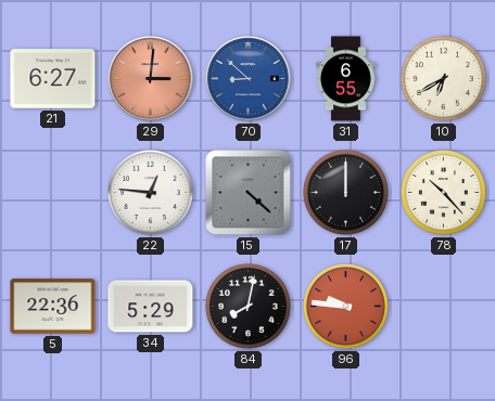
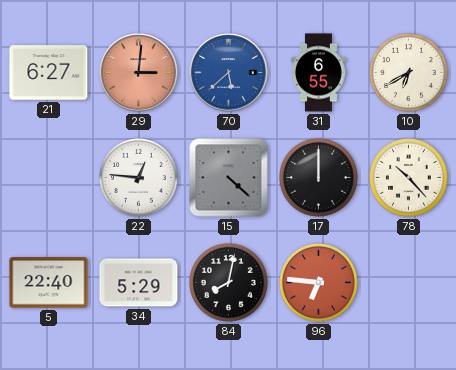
70: 8:52 -> 5:38
5: 22:36 -> 22:40
96: 9:46 -> 6:46
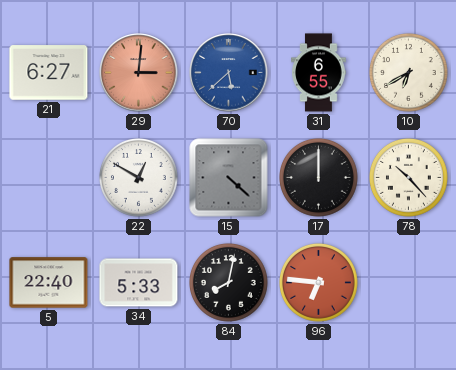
22: 12:46 -> 12:50
34: 5:29 -> 5:33
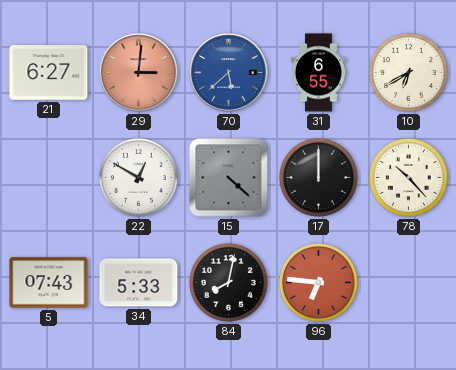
5: 22:40 -> 07:43
